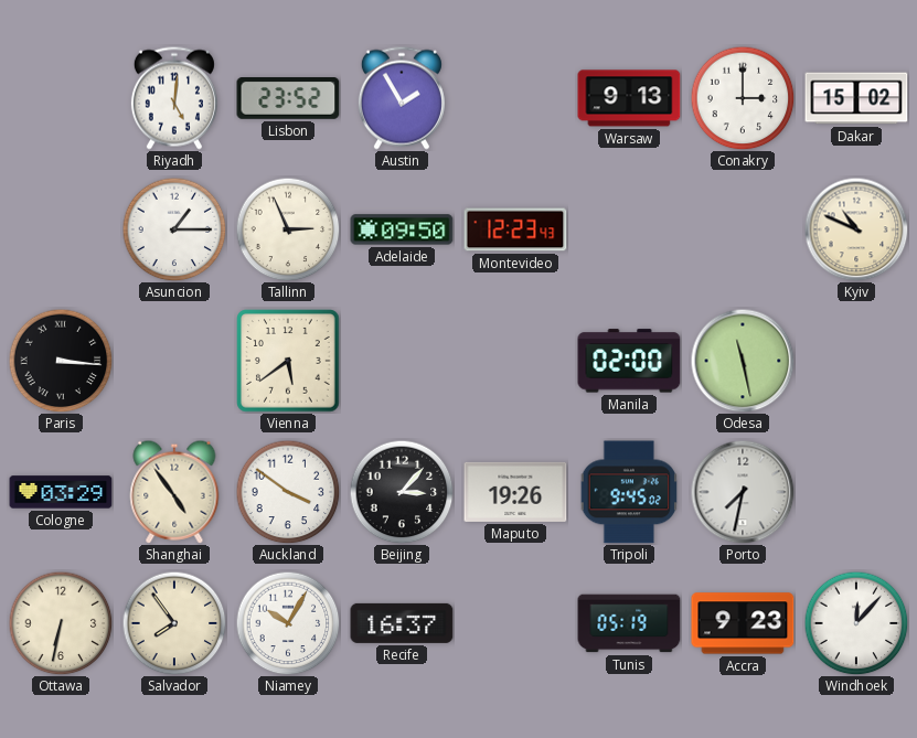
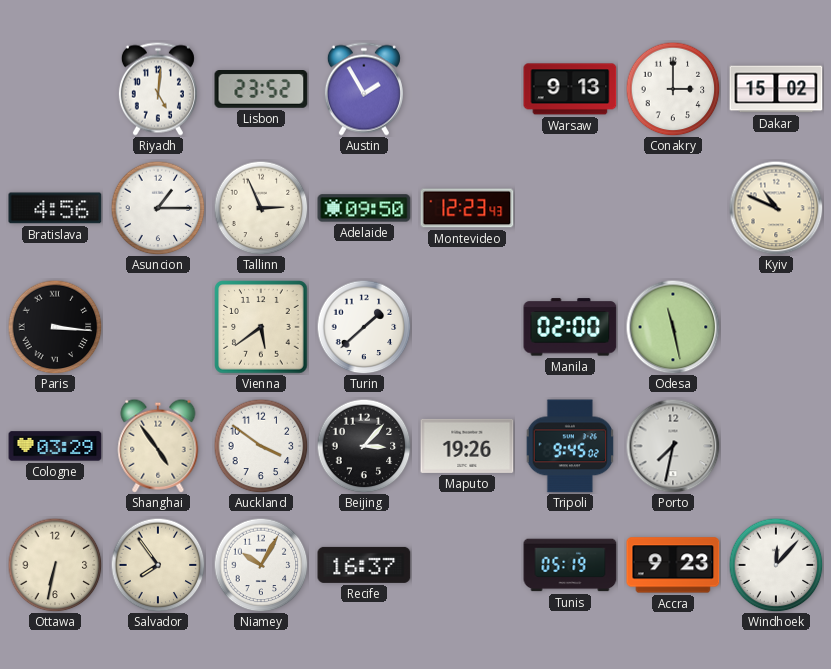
Bratislava: none -> 4:56
Turin: none -> 1:38
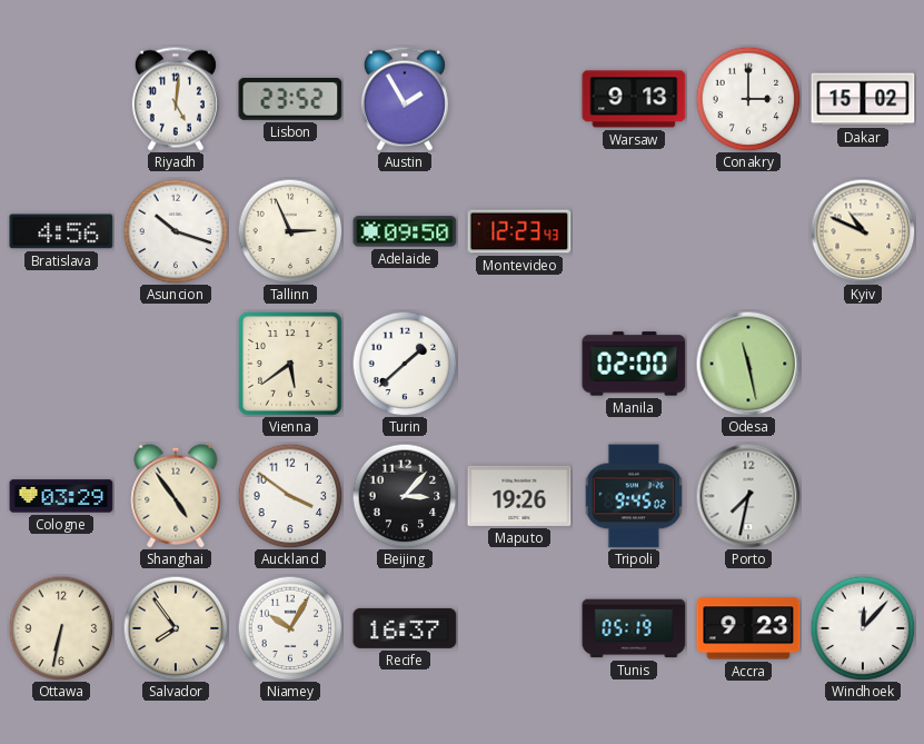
Asuncion: 1:15 -> 10:18
Paris: 3:16 -> none
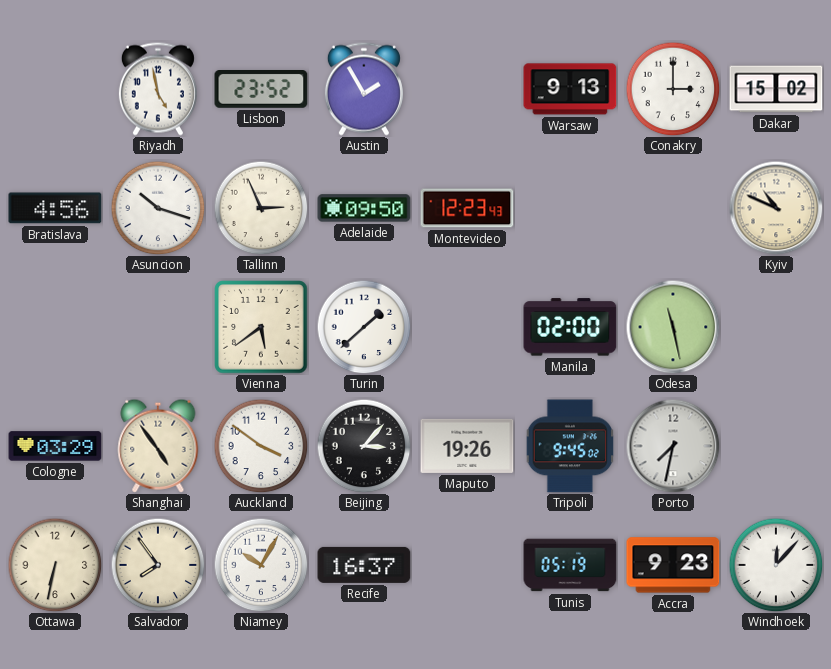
Riyadh: 5:01 -> 4:58
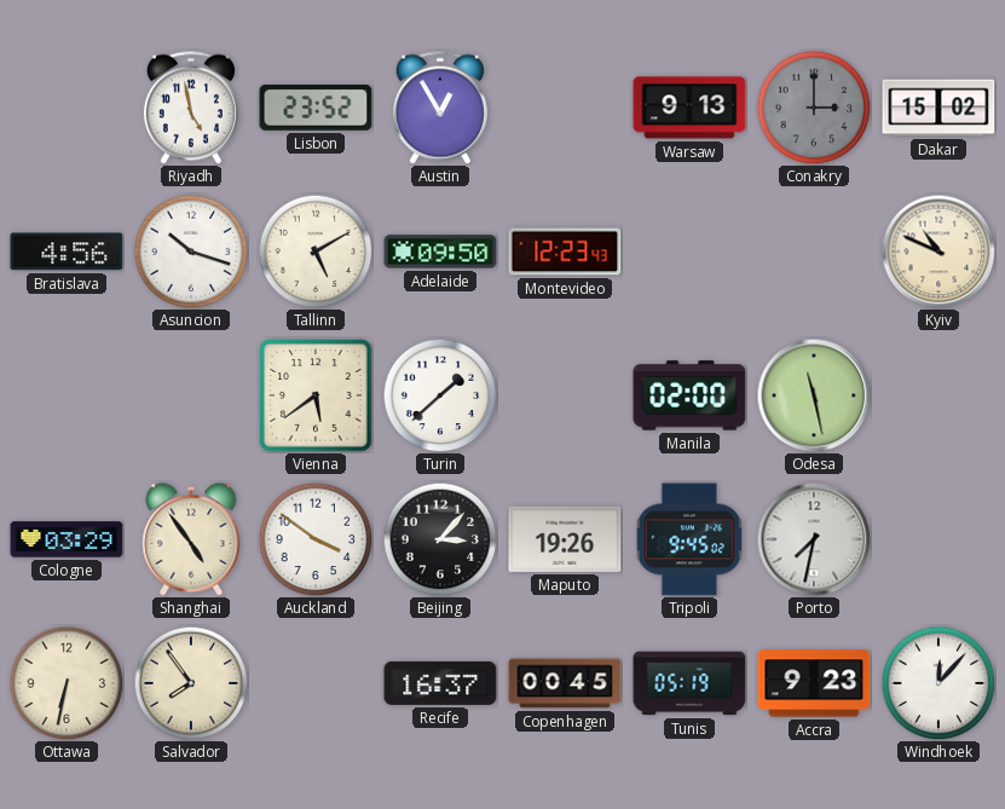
Austin: 1:55 -> 12:55
Conakry dial: white -> grey
Tallinn: 2:56 -> 5:10
Niamey: 10:05 -> none
Copenhagen: none -> 00:45
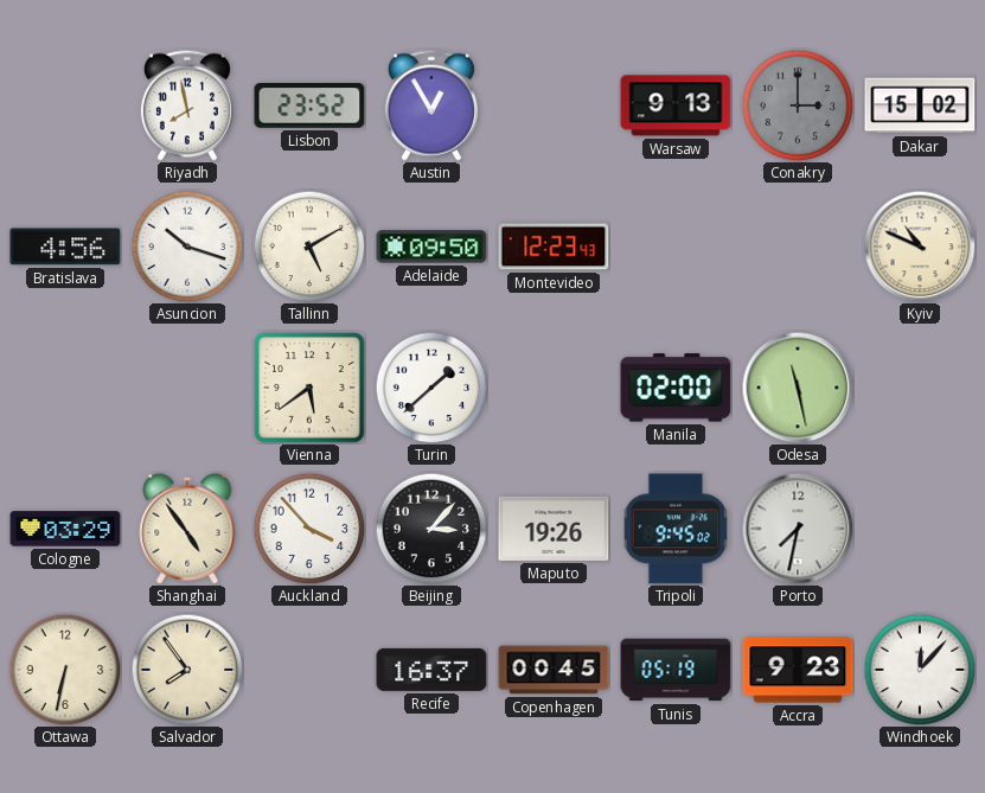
Riyadh: 4:58 -> 7:58
Auckland: 3:51 -> 3:53
